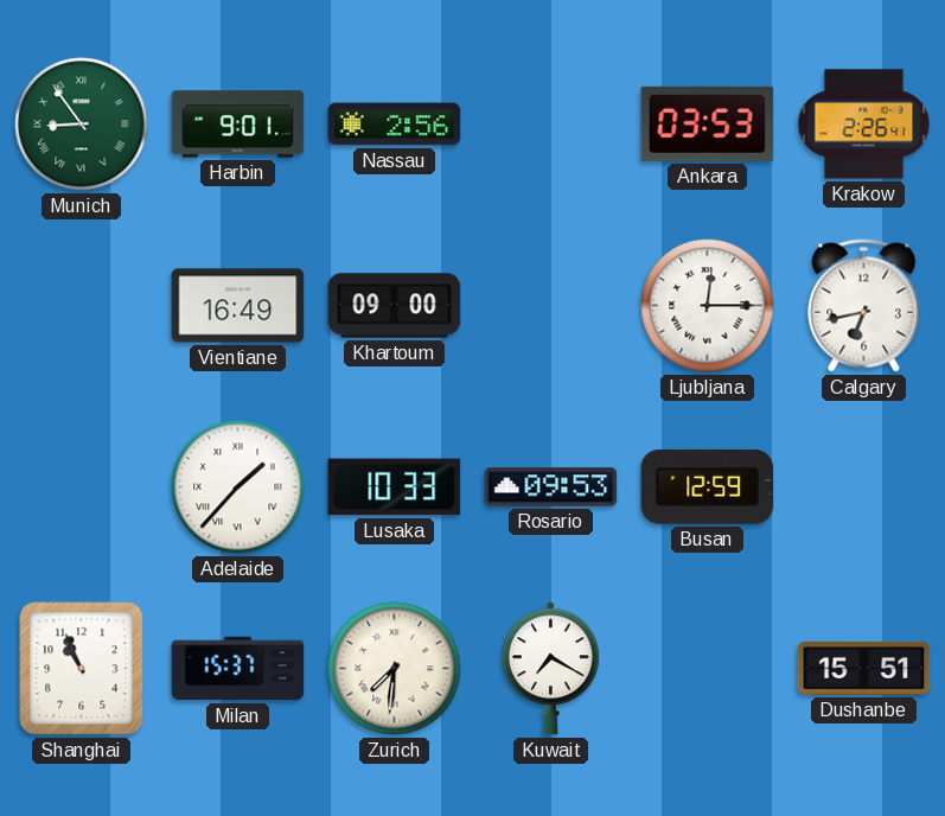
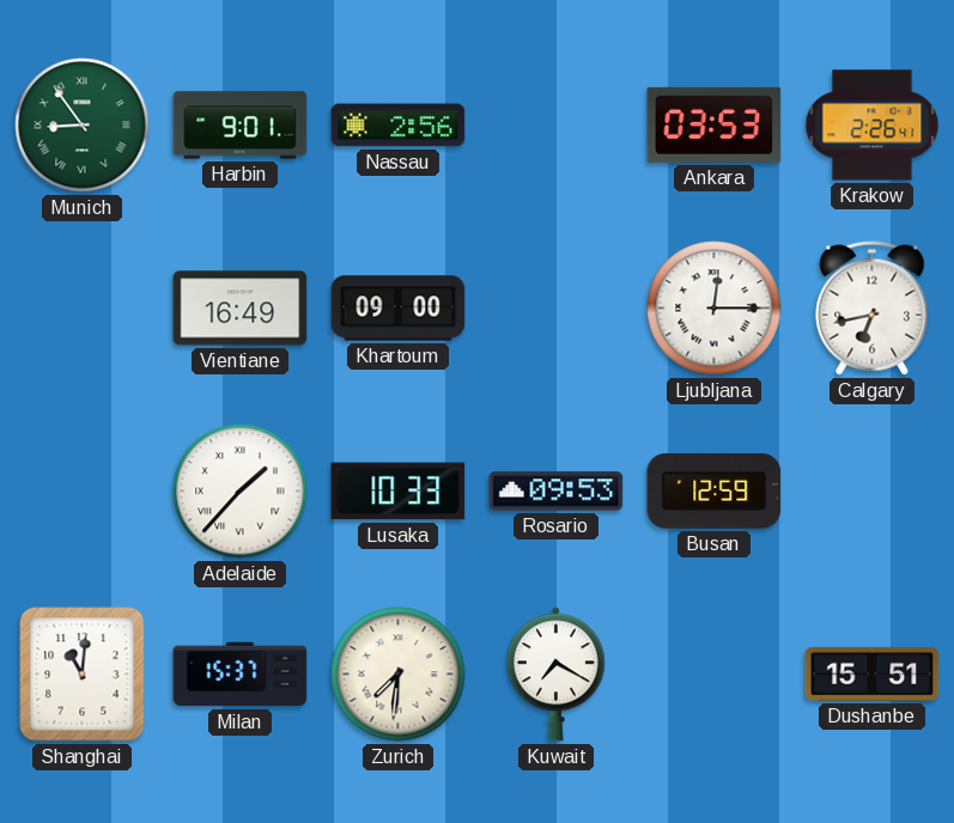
Shanghai: 10:56 -> 11:01
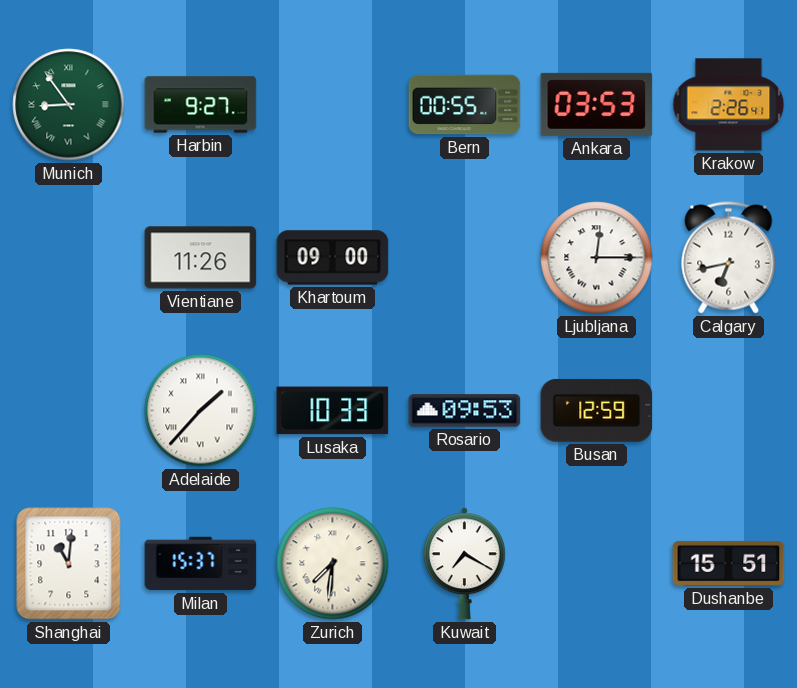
Harbin: 9:01 -> 9:27
Nassau: 2:56 -> none
Bern: none -> 00:55
Vientiane: 16:49 -> 11:26
